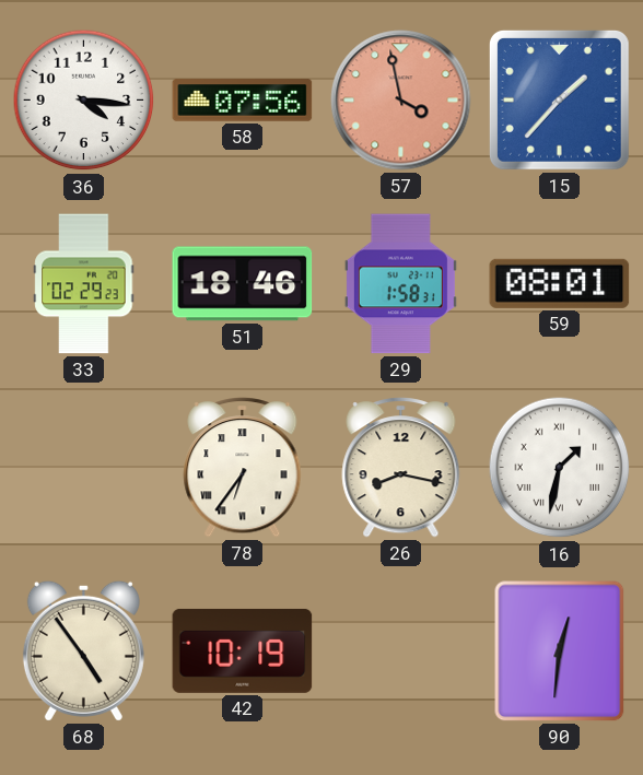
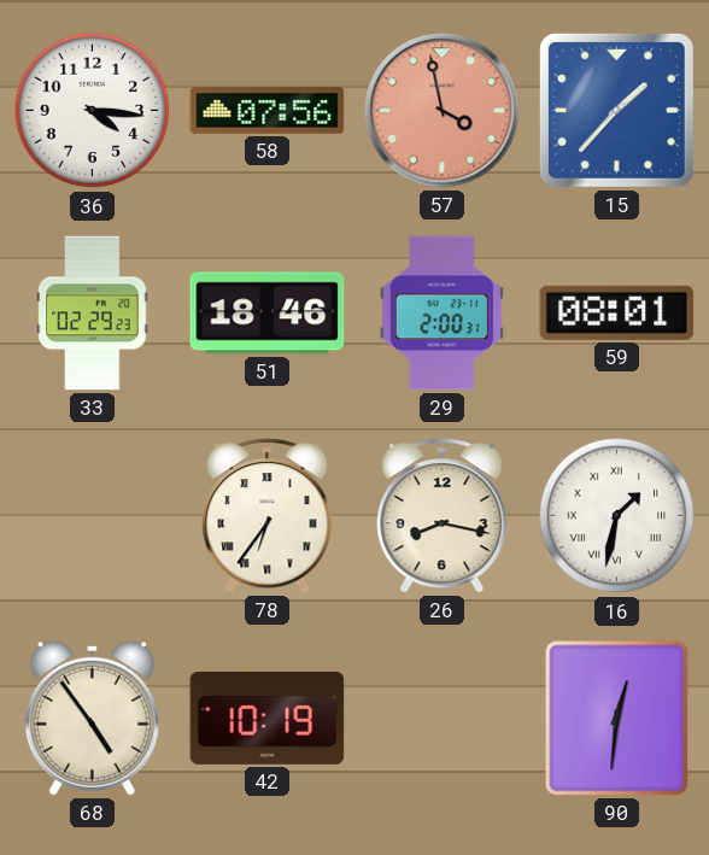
29: 1:58 -> 2:00
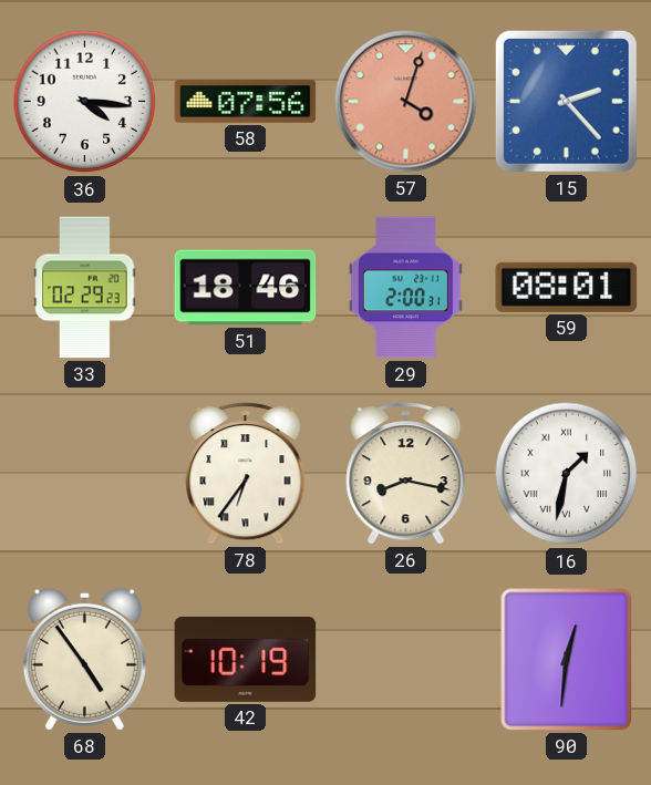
57: 3:58 -> 4:03
15: 1:37 -> 2:23
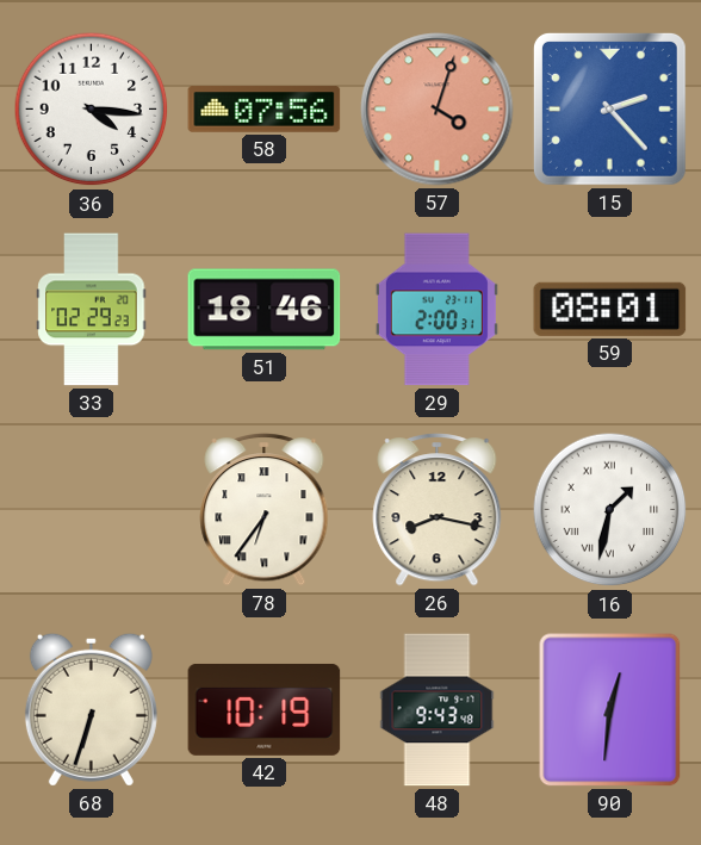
68: 4:54 -> 6:33
48: none -> 9:43
